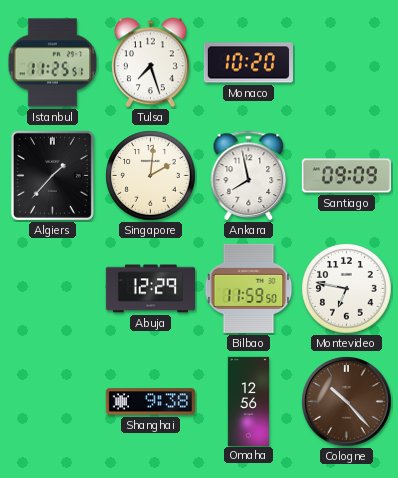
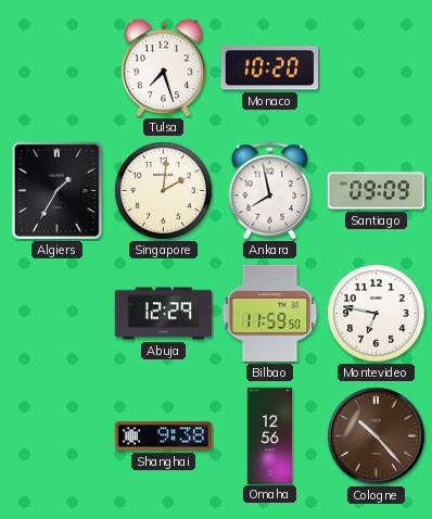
Istanbul: 11:25 -> none
Algiers: 1:37 -> 1:35
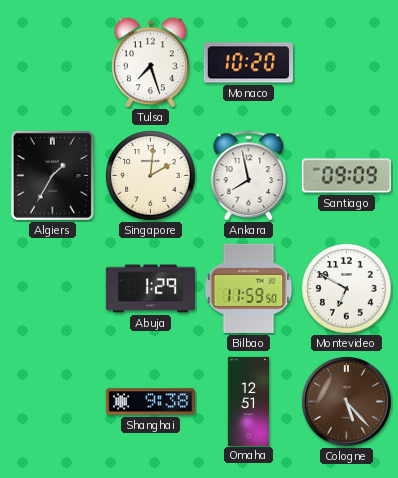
Abuja: 12:29 -> 1:29
Montevideo: 6:47 -> 6:50
Omaha: 12:56 -> 12:51
Cologne: 10:23 -> 5:23
